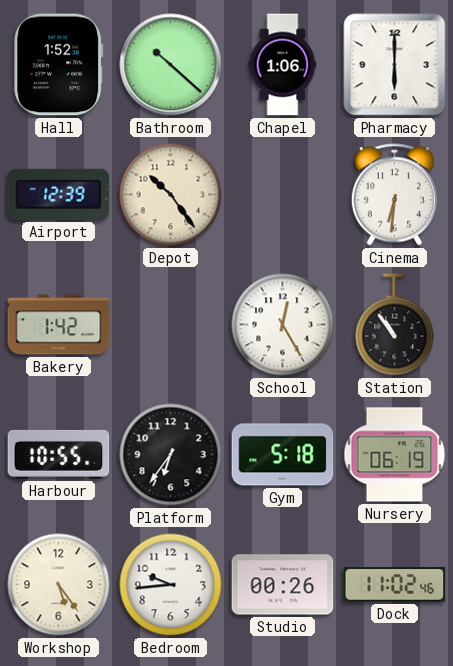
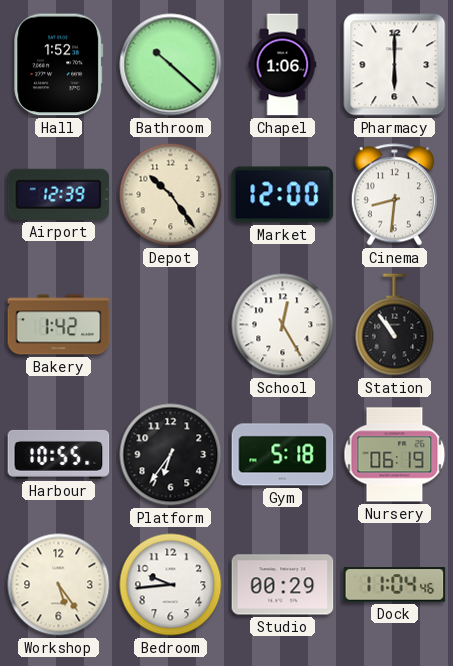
Market: none -> 12:00
Cinema: 6:31 -> 8:31
Studio: 00:26 -> 00:29
Dock: 11:02 -> 11:04
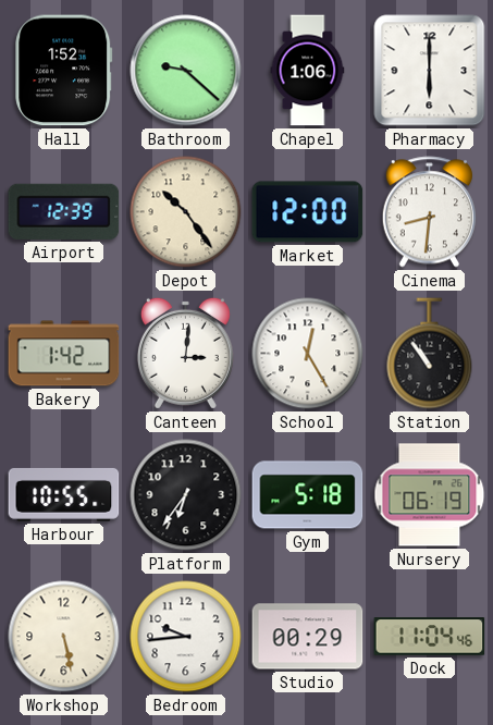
Bathroom: 10:22 -> 9:22
Canteen: none -> 3:01
Workshop: 5:24 -> 5:28
